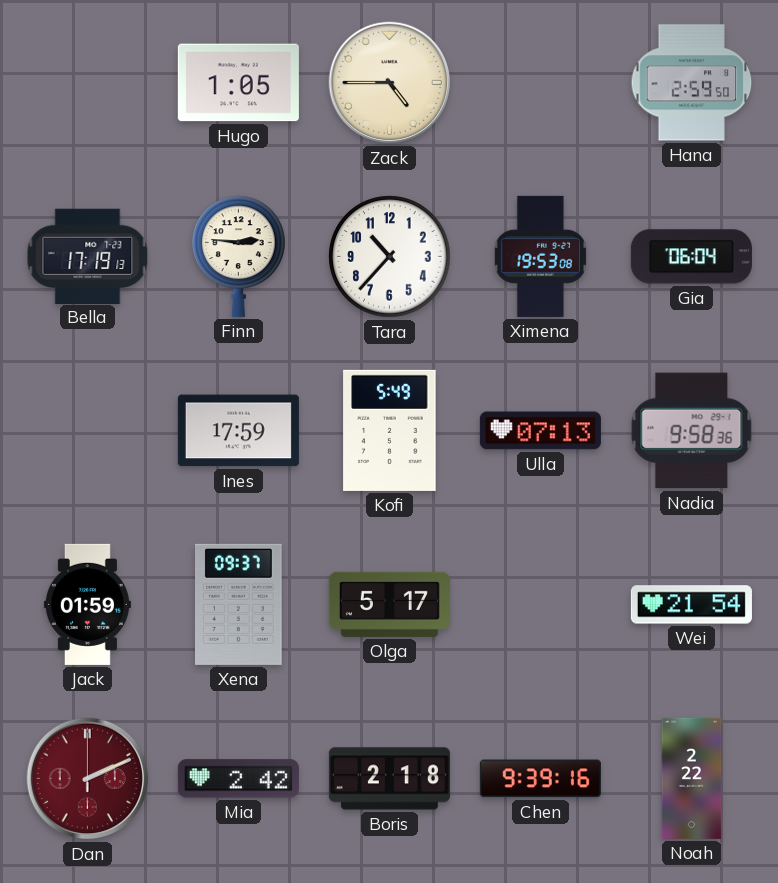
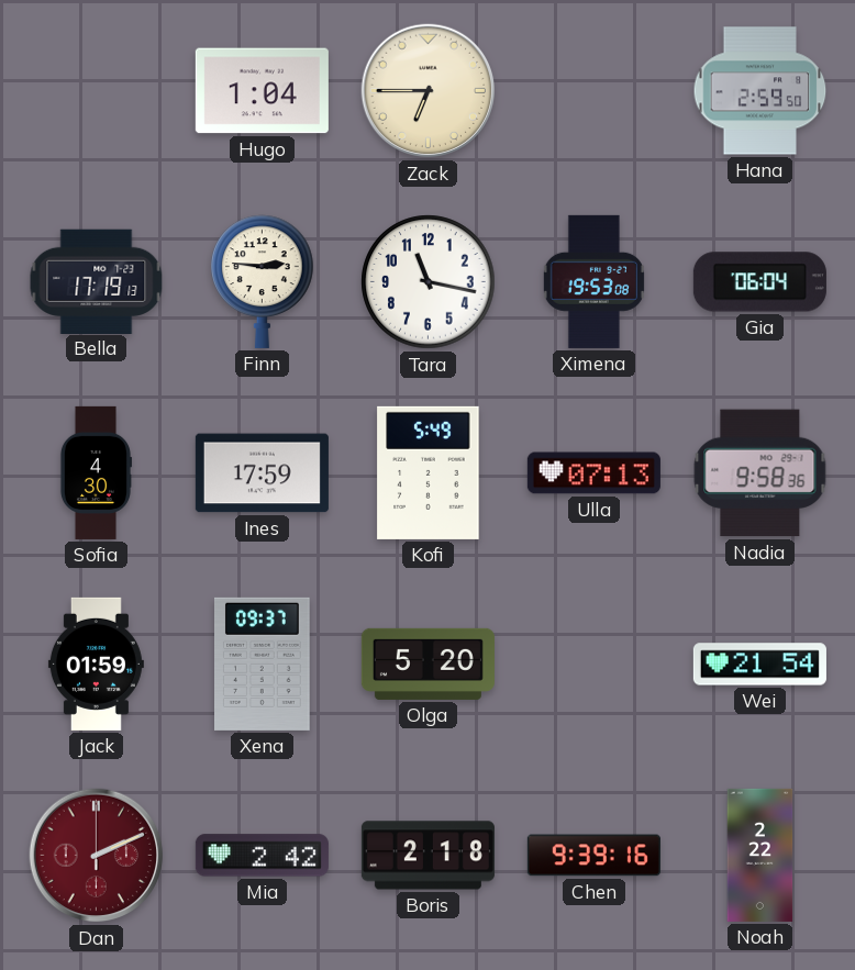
Hugo: 1:05 -> 1:04
Zack: 4:45 -> 6:45
Tara: 10:37 -> 11:17
Sofia: none -> 4:30
Olga: 5:17 -> 5:20
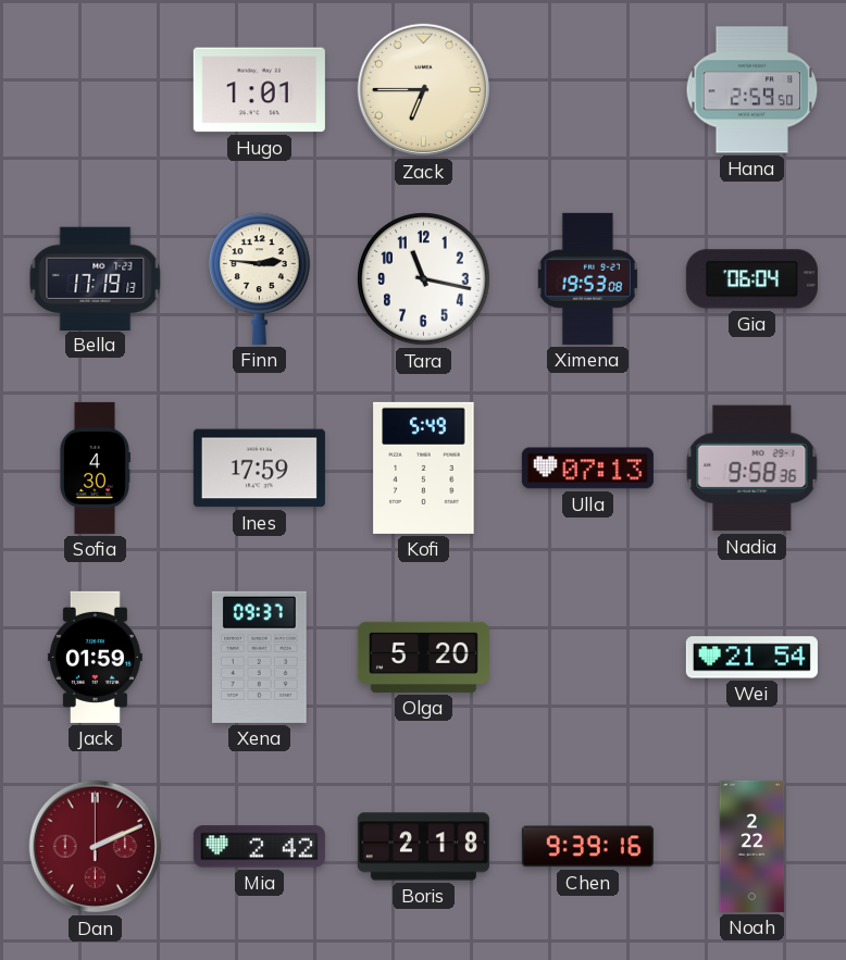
Hugo: 1:04 -> 1:01
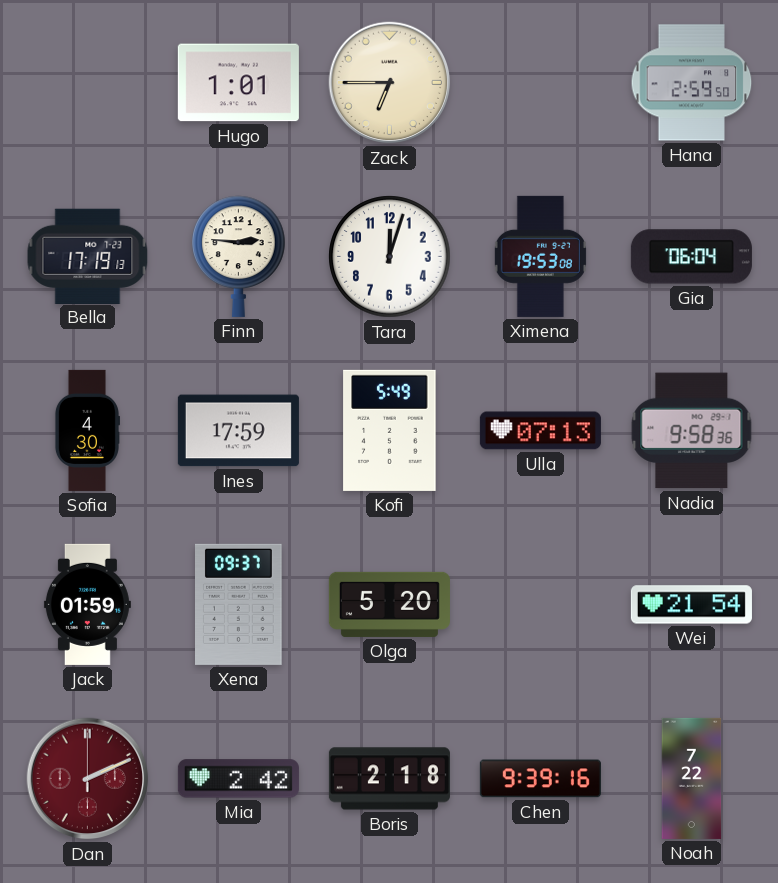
Tara: 11:17 -> 12:03
Noah: 2:22 -> 7:22
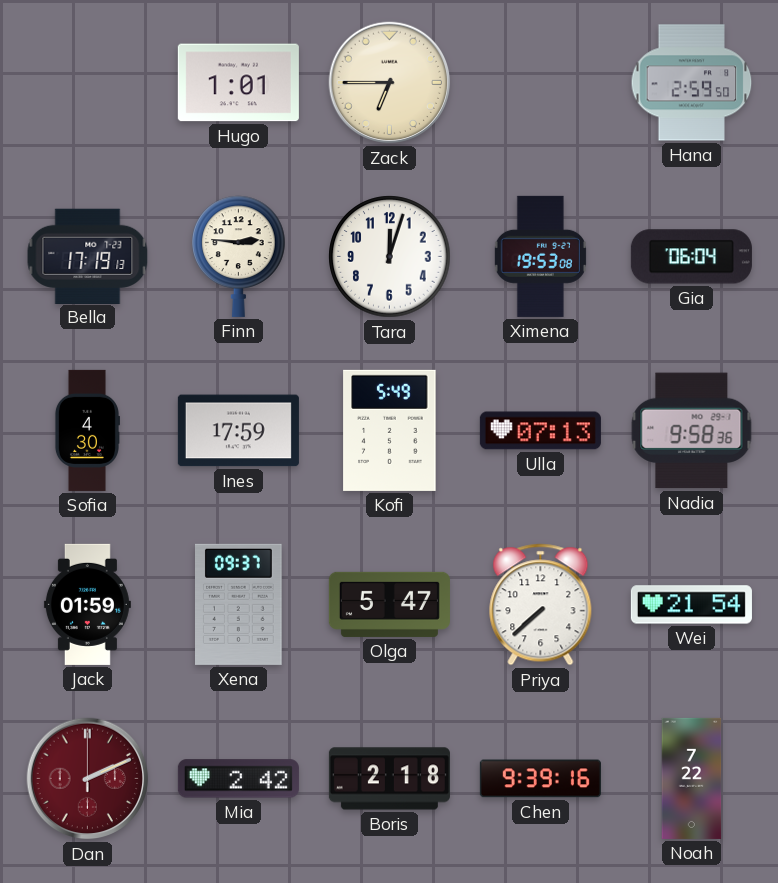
Olga: 5:20 -> 5:47
Priya: none -> 7:38
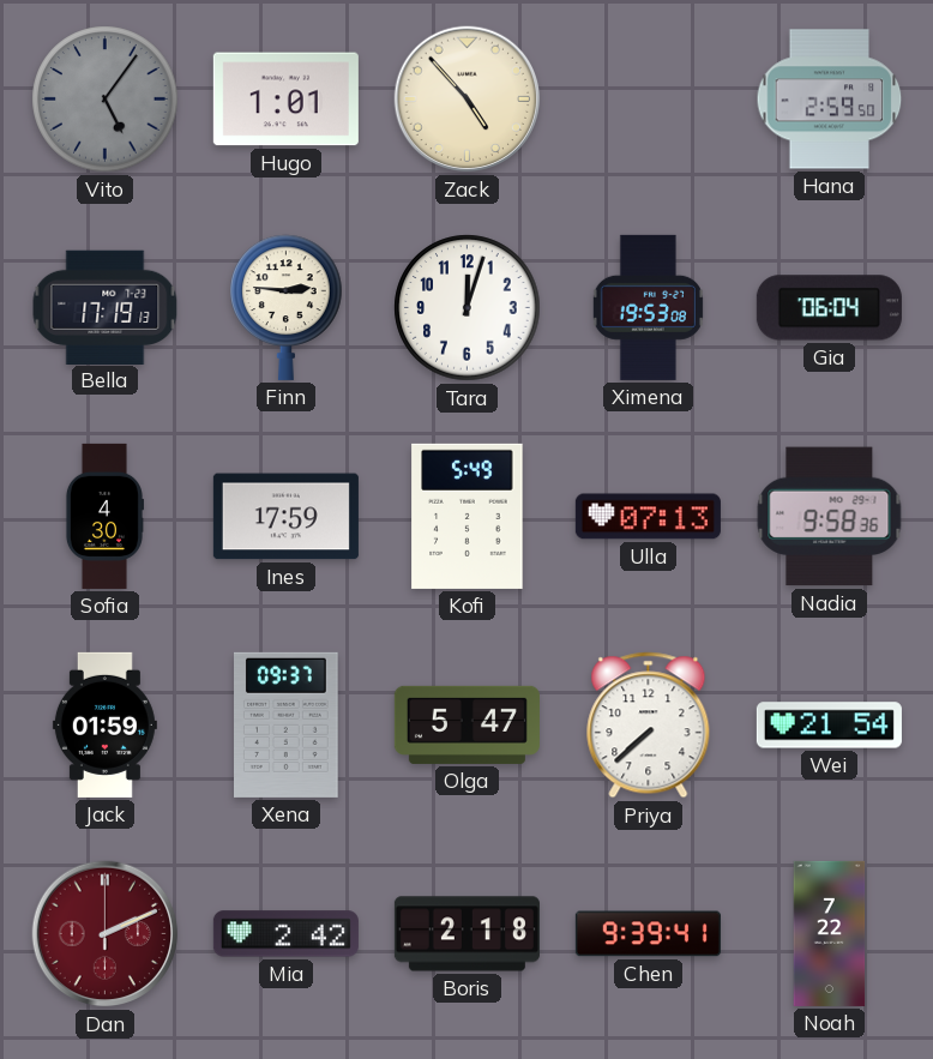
Vito: none -> 5:06
Zack: 6:45 -> 4:53
Chen: 9:39:16 -> 9:39:41
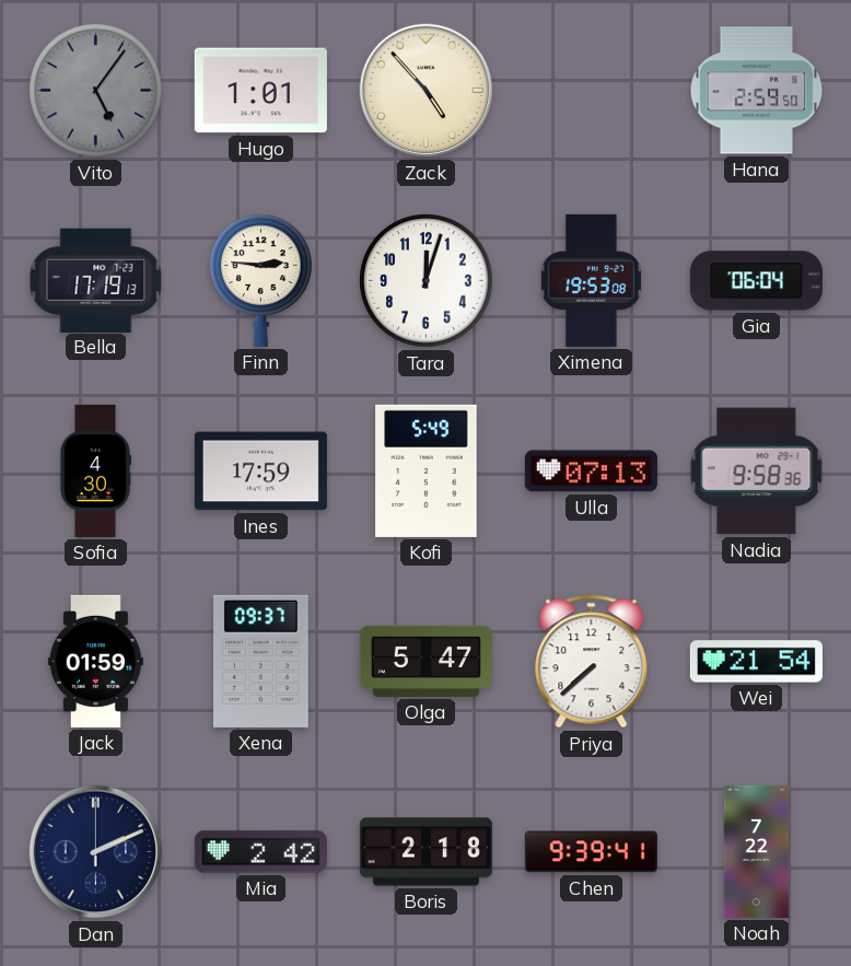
Dan dial: burgundy -> navy
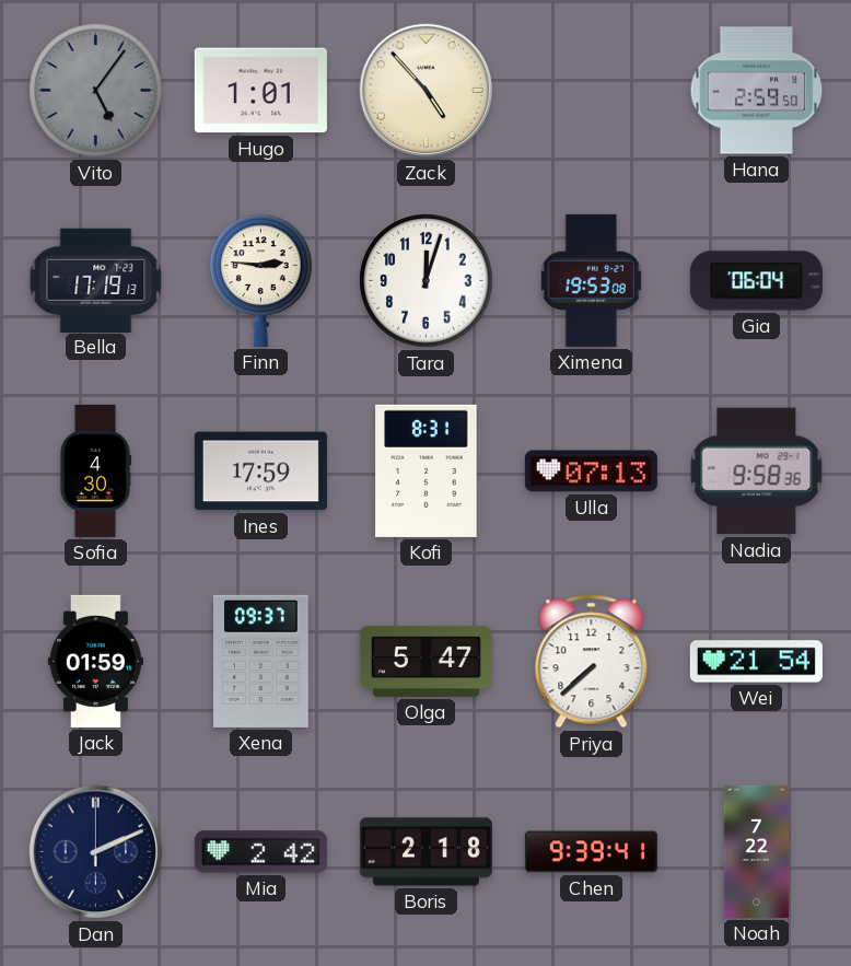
Kofi: 5:49 -> 8:31
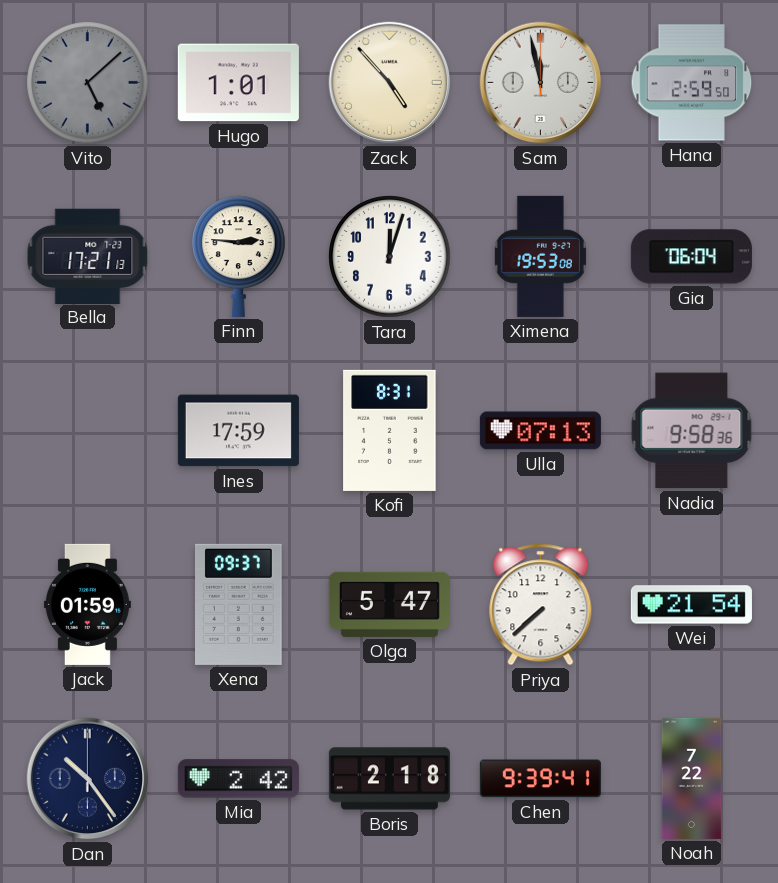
Vito: 5:06 -> 5:08
Sam: none -> 11:58
Bella: 17:19 -> 17:21
Sofia: 4:30 -> none
Dan: 2:11 -> 10:24
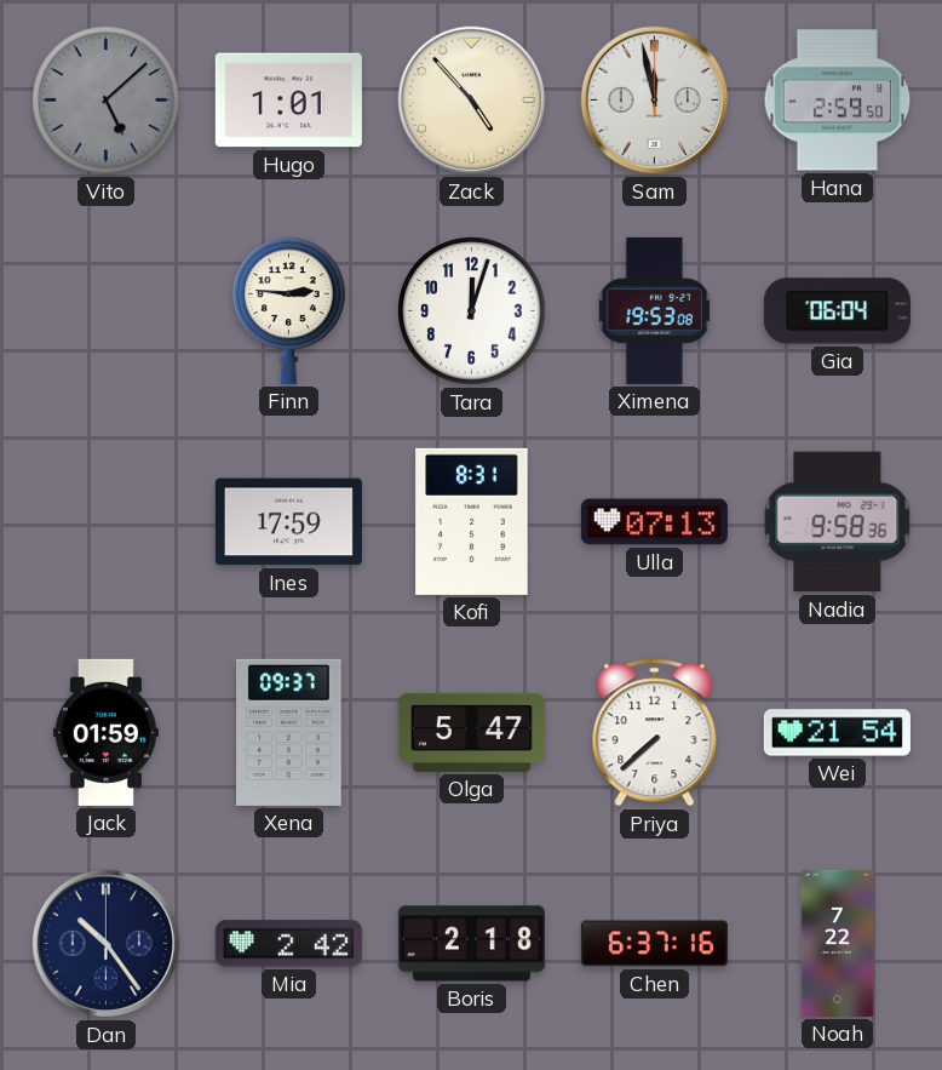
Bella: 17:21 -> none
Chen: 9:39 -> 6:37
